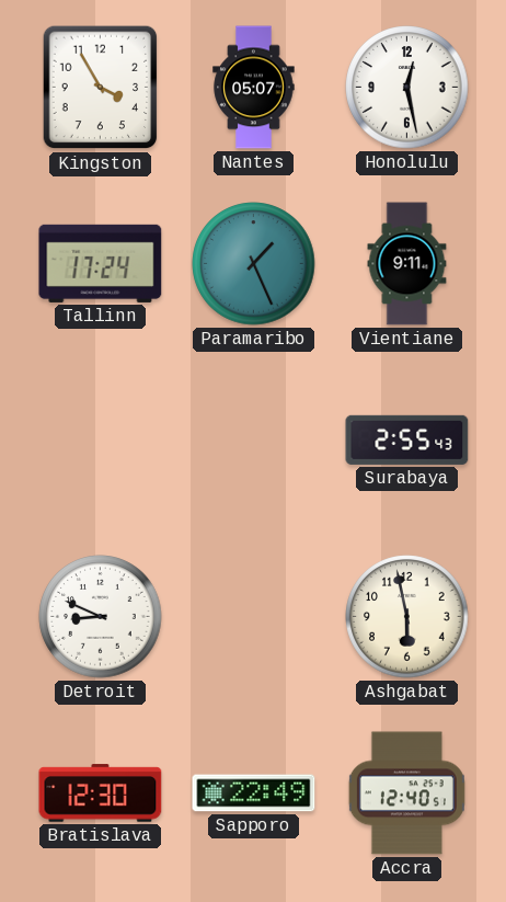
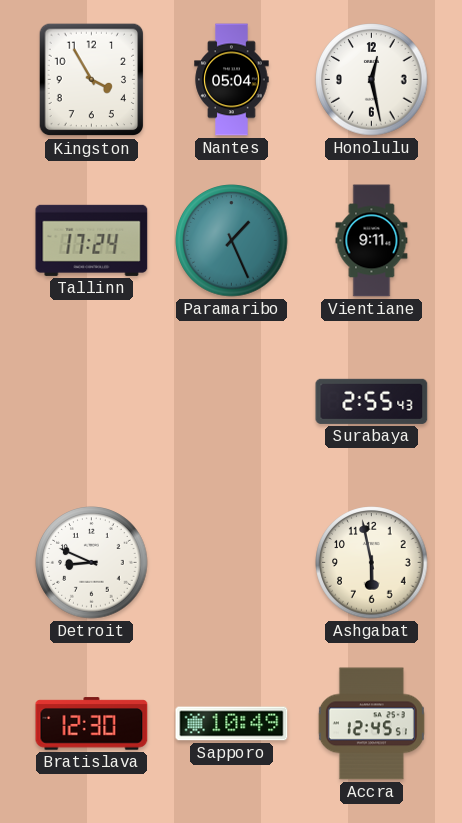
Nantes: 05:07 -> 05:04
Sapporo: 22:49 -> 10:49
Accra: 12:40 -> 12:45
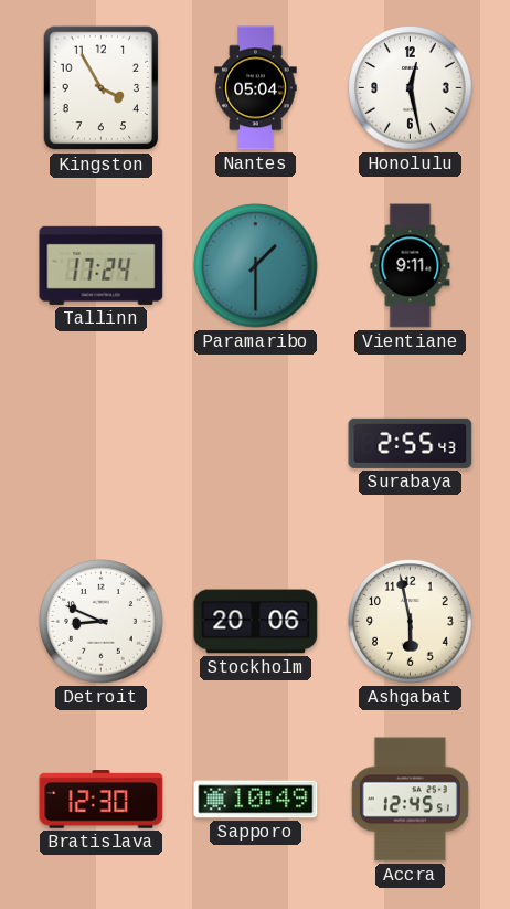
Paramaribo: 1:26 -> 1:30
Stockholm: none -> 20:06
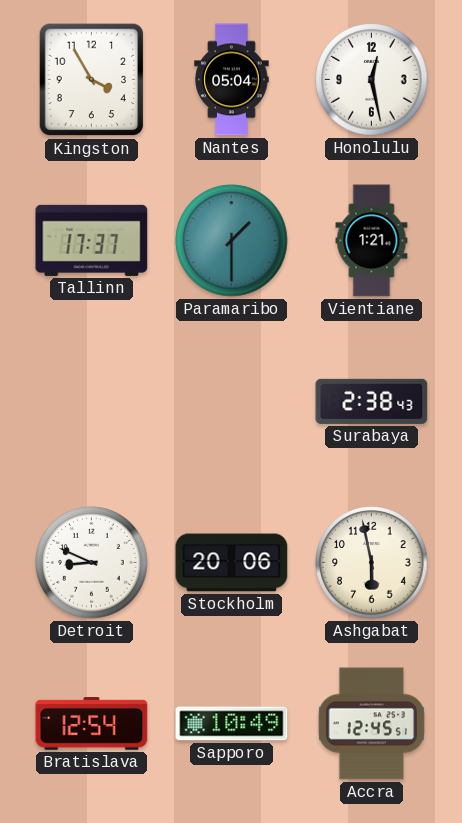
Tallinn: 17:24 -> 17:37
Vientiane: 9:11 -> 1:21
Surabaya: 2:55 -> 2:38
Bratislava: 12:30 -> 12:54
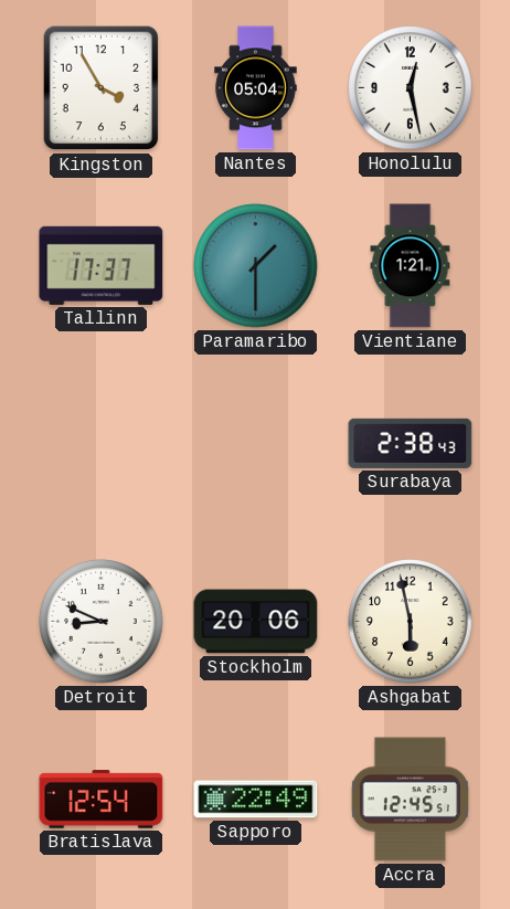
Sapporo: 10:49 -> 22:49
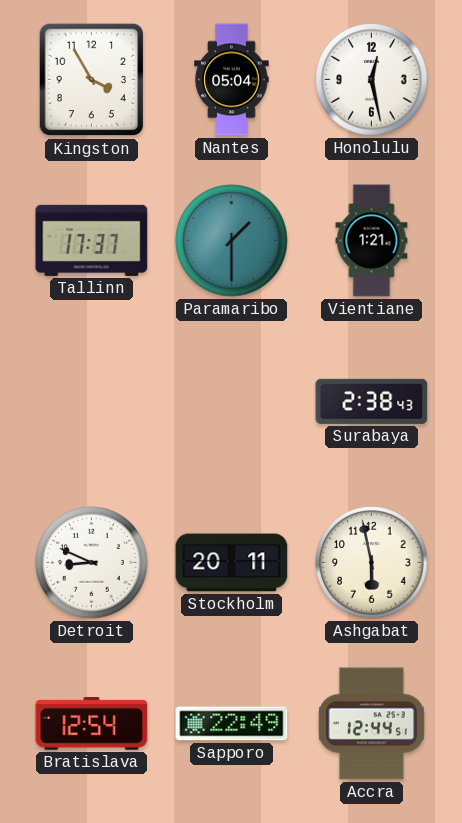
Stockholm: 20:06 -> 20:11
Accra: 12:45 -> 12:44
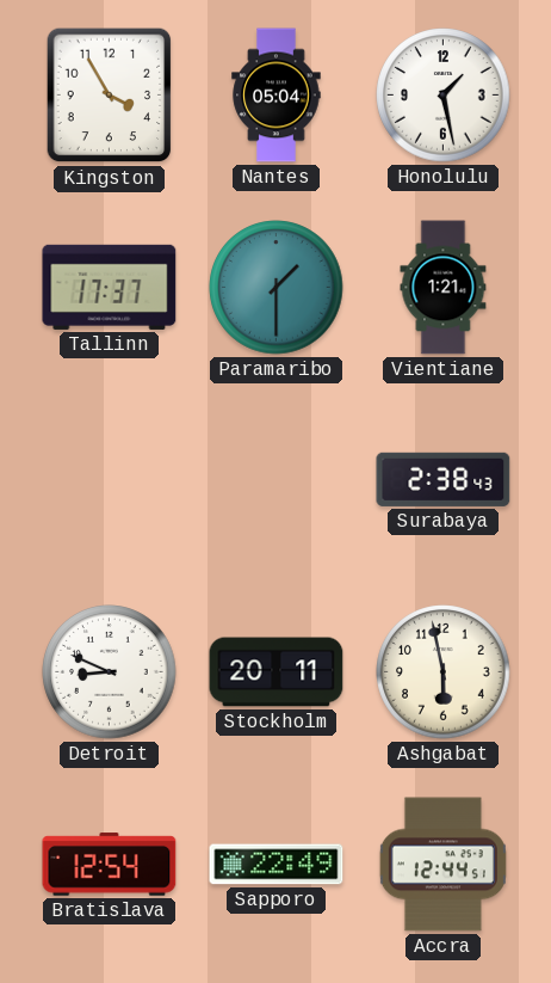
Honolulu: 12:28 -> 1:28
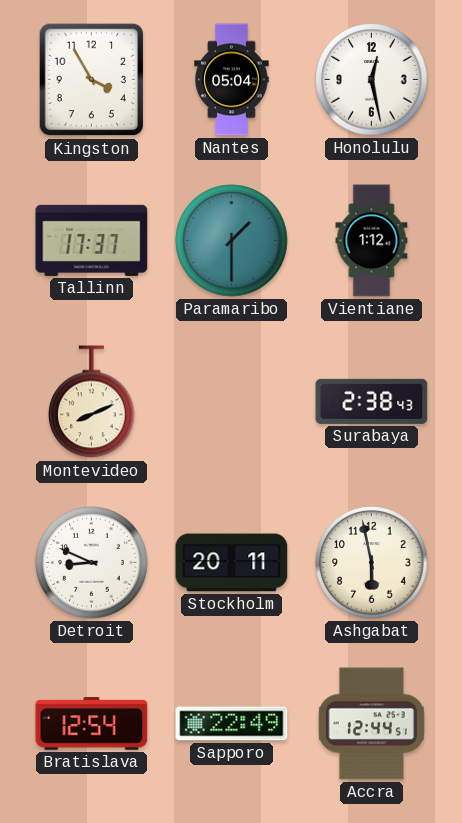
Honolulu: 1:28 -> 12:28
Vientiane: 1:21 -> 1:12
Montevideo: none -> 8:11
